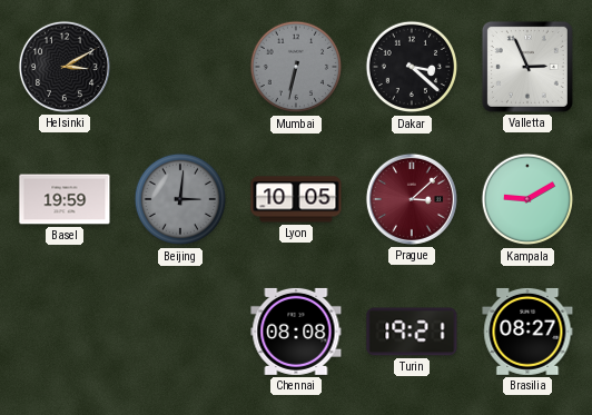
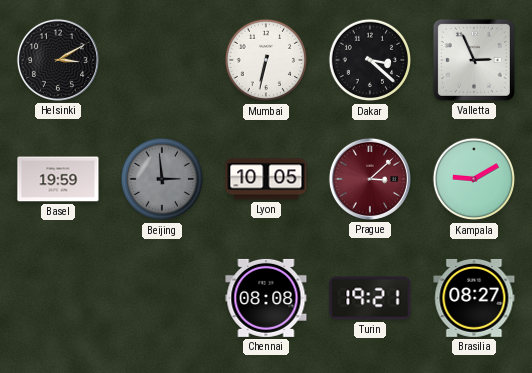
Mumbai dial: grey -> white
Beijing: 3:01 -> 2:59
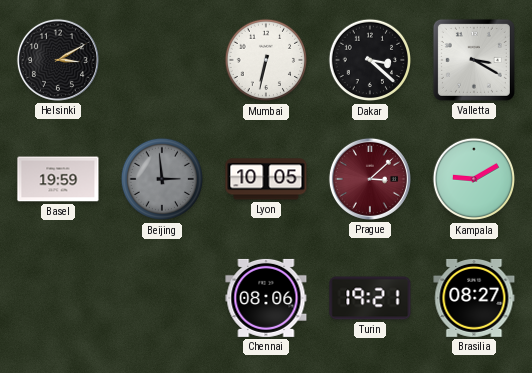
Valletta: 2:56 -> 3:20
Chennai: 08:08 -> 08:06
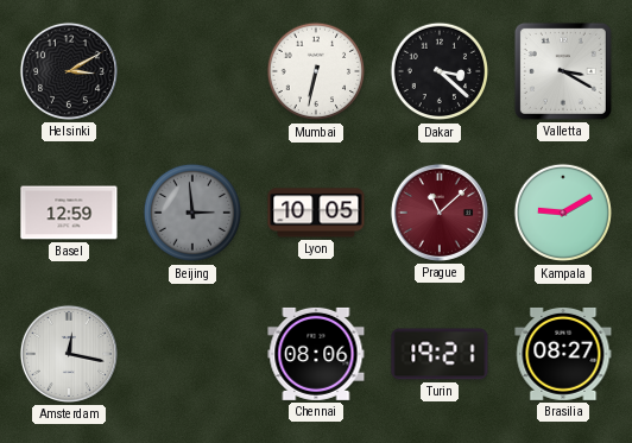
Basel: 19:59 -> 12:59
Prague: 3:08 -> 11:08
Amsterdam: none -> 12:17
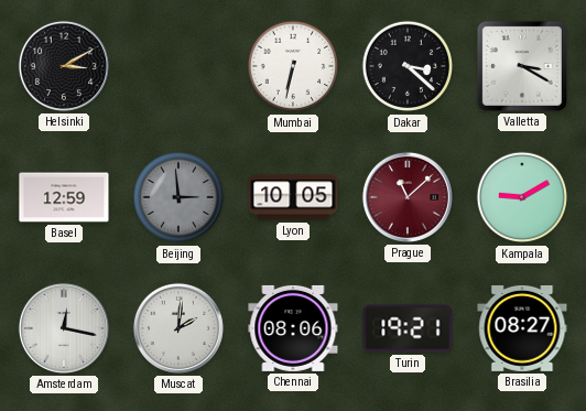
Muscat: none -> 2:01
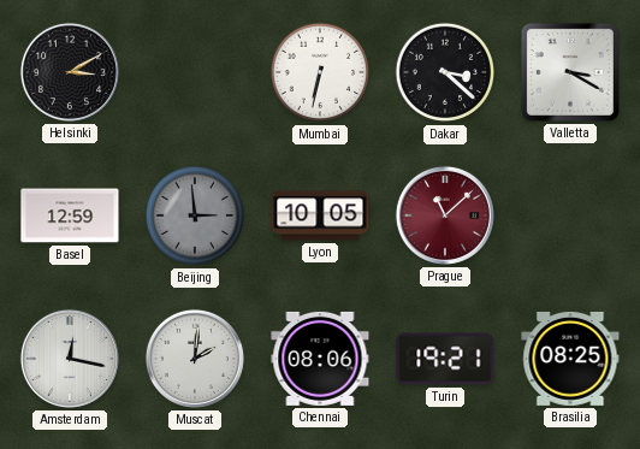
Kampala: 9:10 -> none
Brasilia: 08:27 -> 08:25
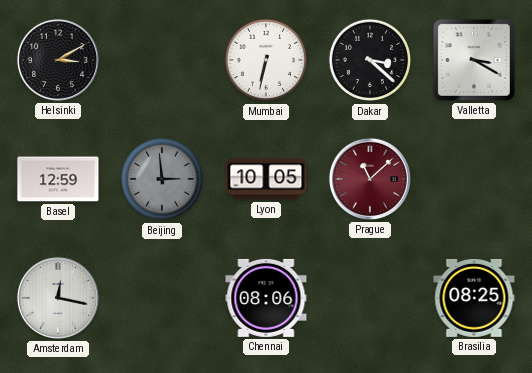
Muscat: 2:01 -> none
Turin: 19:21 -> none
